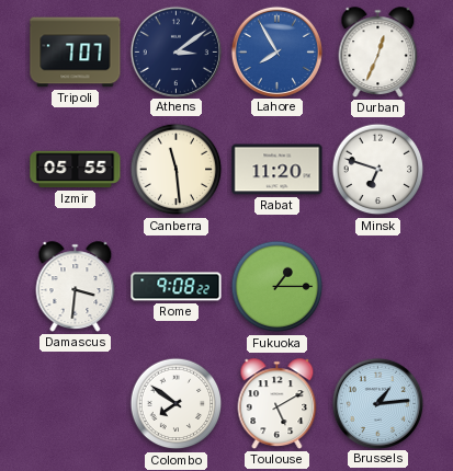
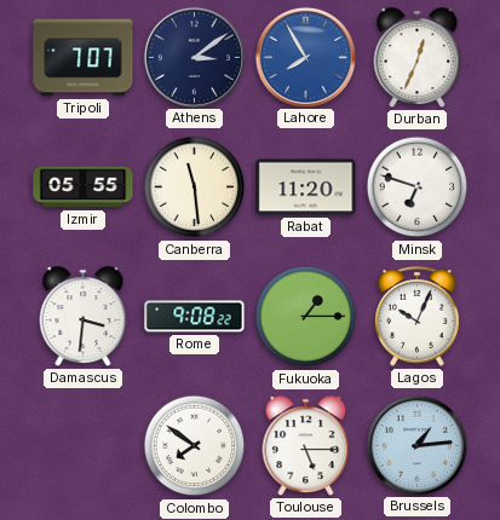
Lagos: none -> 10:04
Toulouse: 5:10 -> 5:15
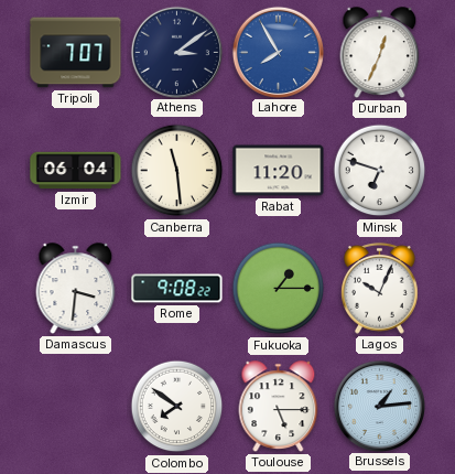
Izmir: 05:55 -> 06:04
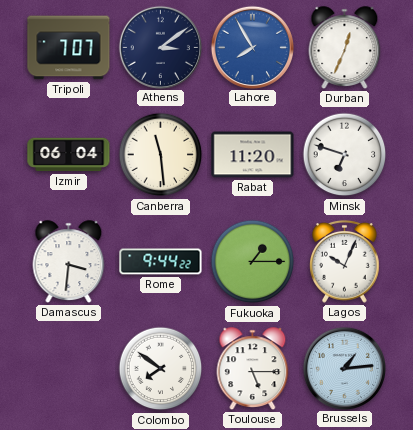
Rome: 9:08 -> 9:44
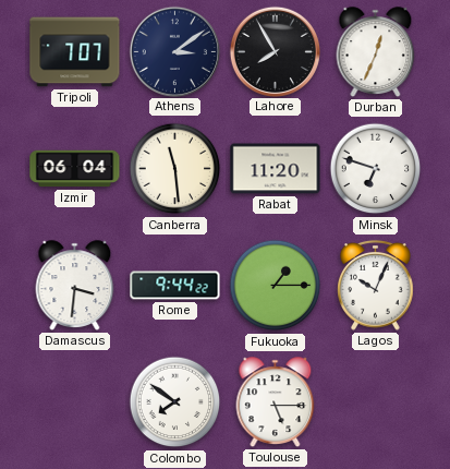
Lahore dial: blue -> black
Brussels: 1:14 -> none
